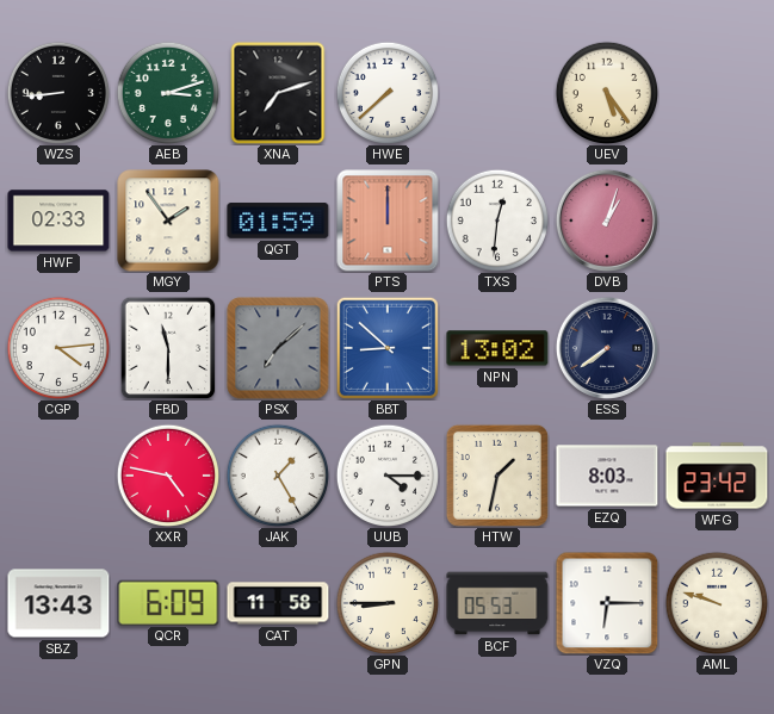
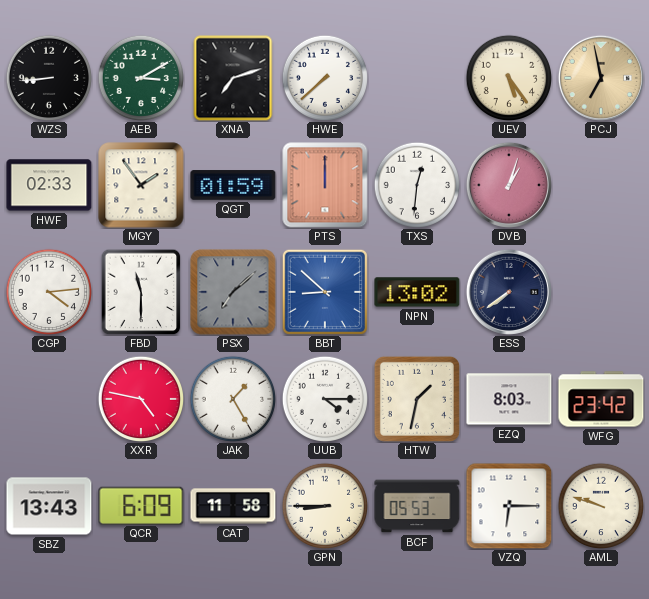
AEB: 3:12 -> 3:10
PCJ: none -> 6:58
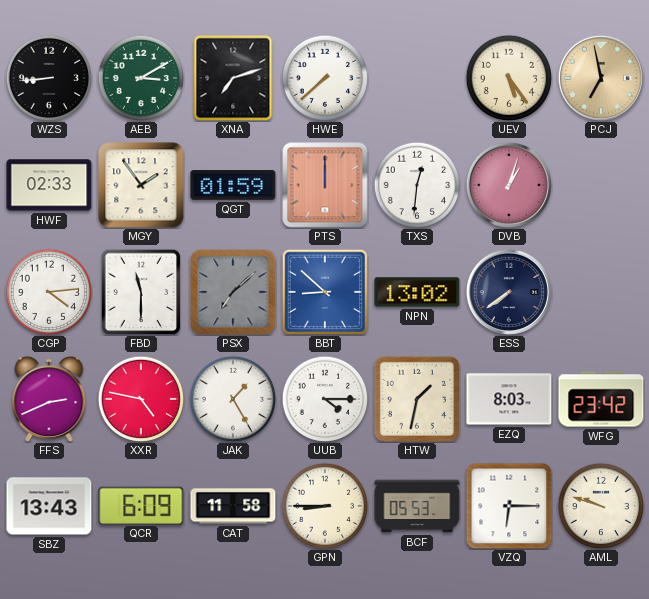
FFS: none -> 2:41
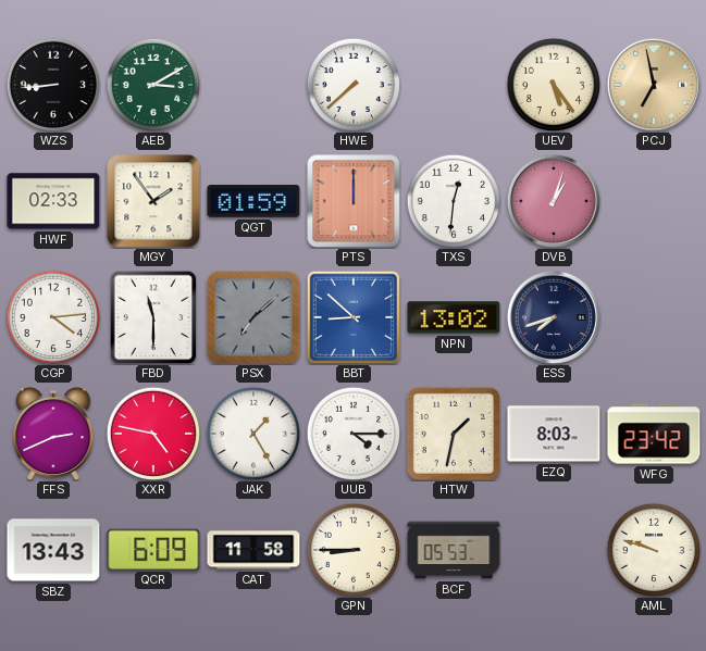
XNA: 7:12 -> none
ESS: 7:39 -> 7:42
VZQ: 6:15 -> none
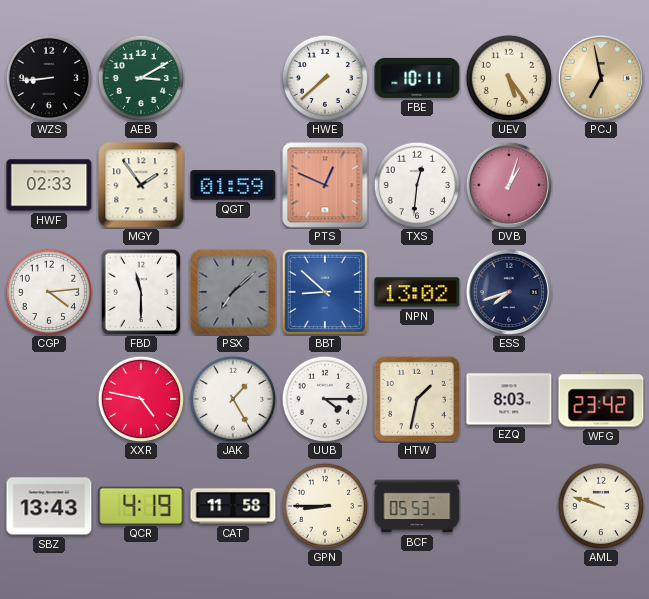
FBE: none -> 10:11
PTS: 12:00 -> 12:49
FFS: 2:41 -> none
QCR: 6:09 -> 4:19
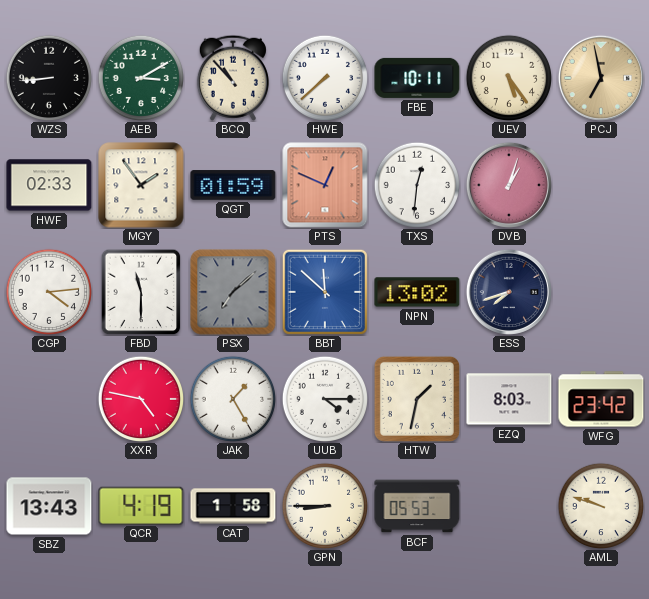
BCQ: none -> 10:53
BBT: 8:52 -> 11:52
CAT: 11:58 -> 1:58
